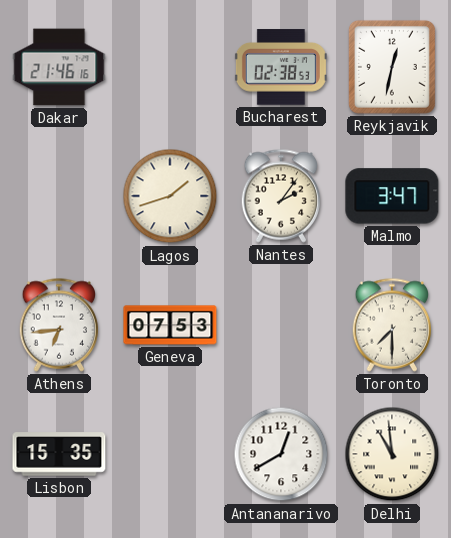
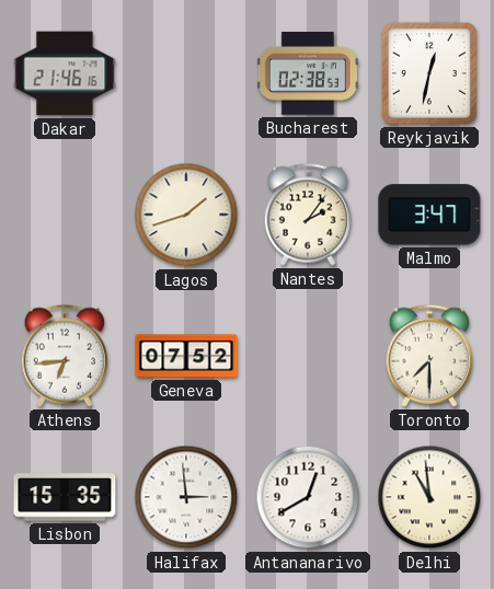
Geneva: 07:53 -> 07:52
Halifax: none -> 2:59
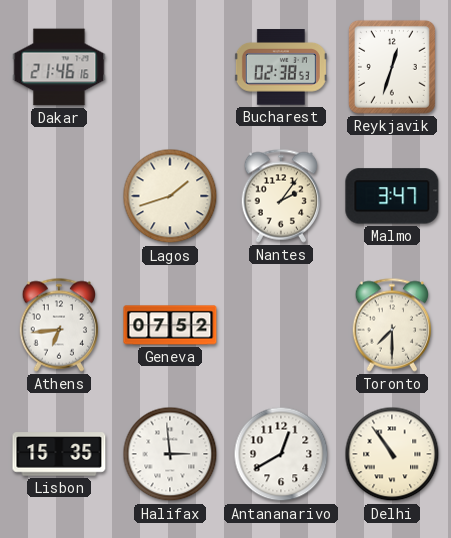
Reykjavik: 12:32 -> 12:33
Delhi: 10:59 -> 10:54
